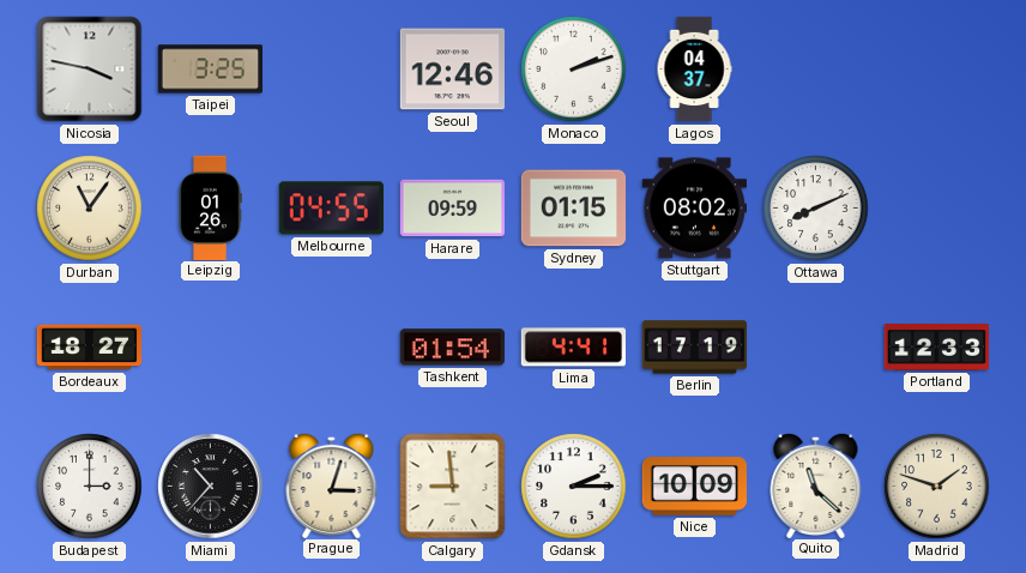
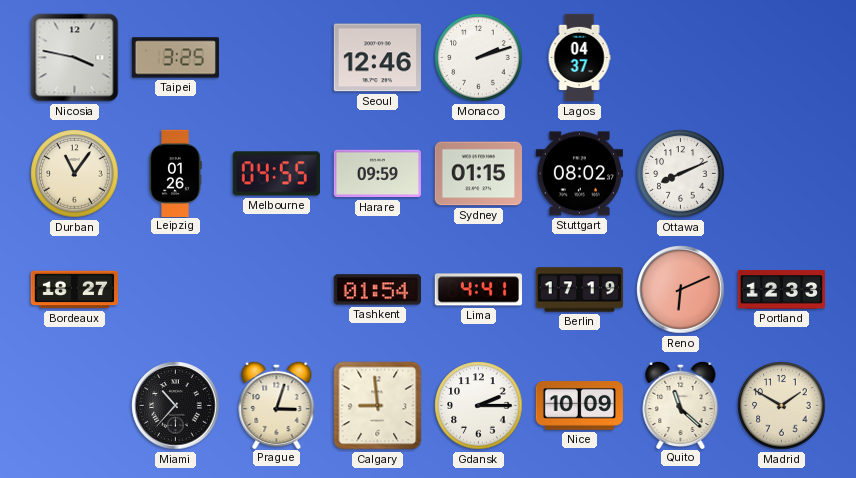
Reno: none -> 6:11
Budapest: 3:00 -> none
Madrid: 1:48 -> 1:50
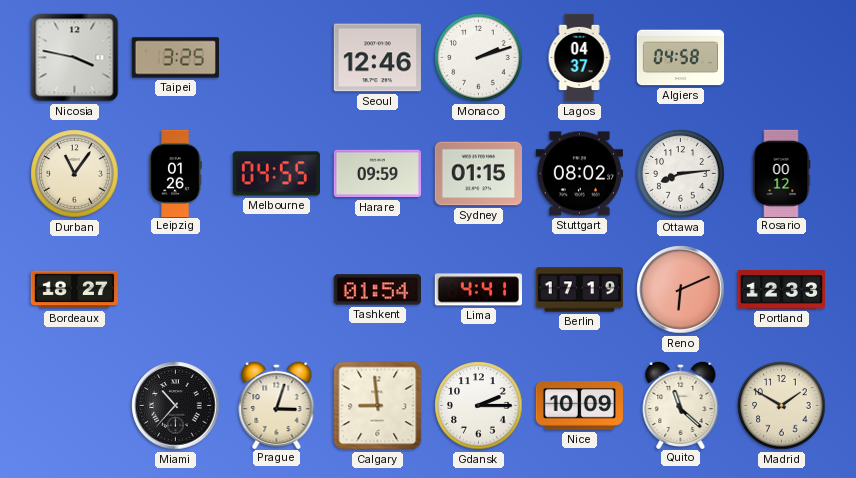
Algiers: none -> 04:58
Ottawa: 8:11 -> 8:14
Rosario: none -> 00:12
